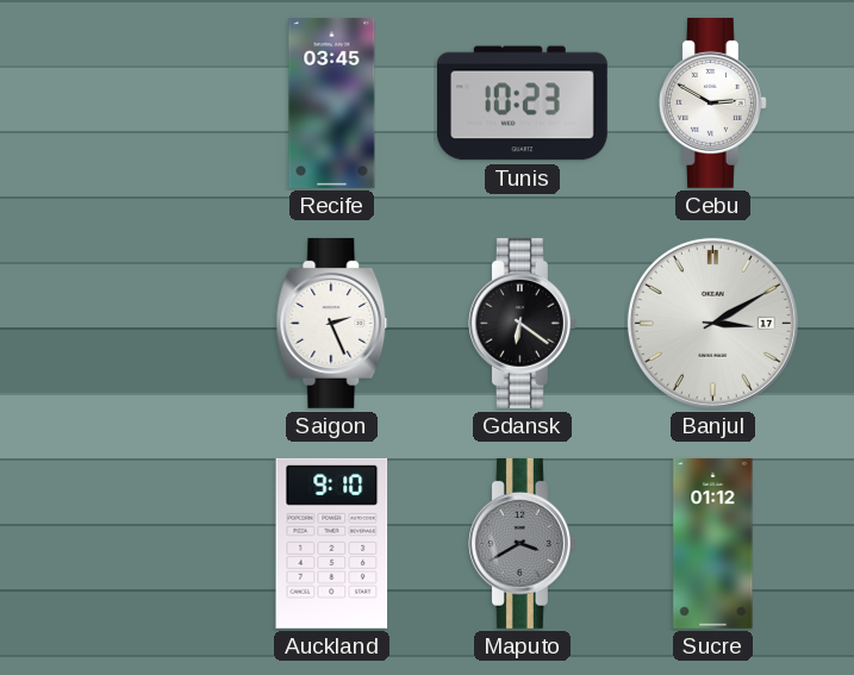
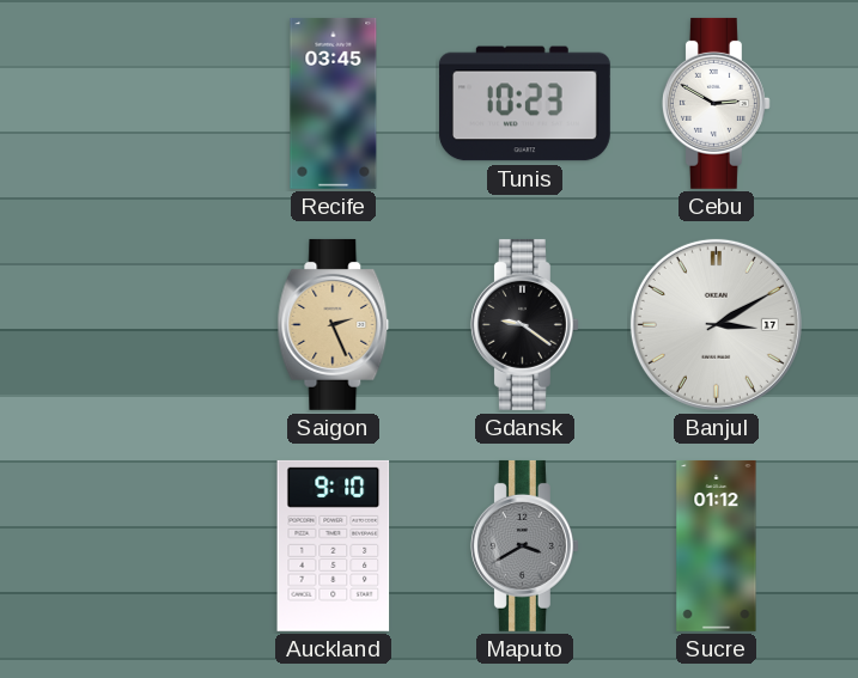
Saigon dial: white -> champagne
Gdansk: 6:21 -> 9:21
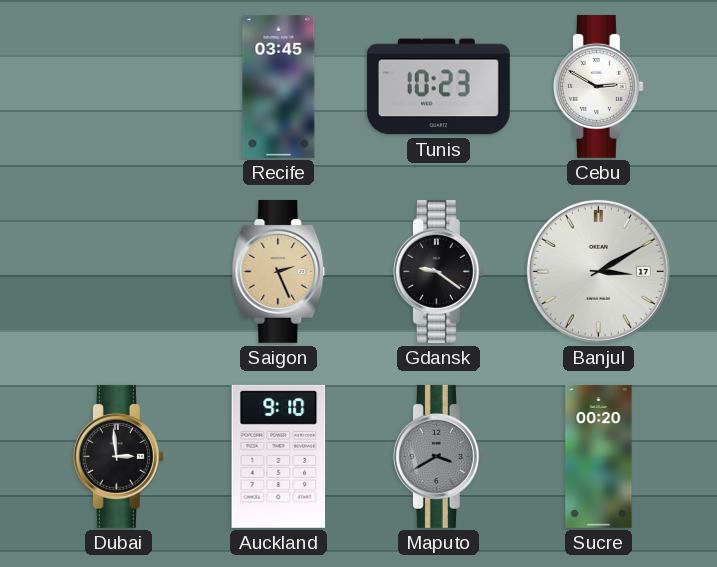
Dubai: none -> 2:59
Sucre: 01:12 -> 00:20
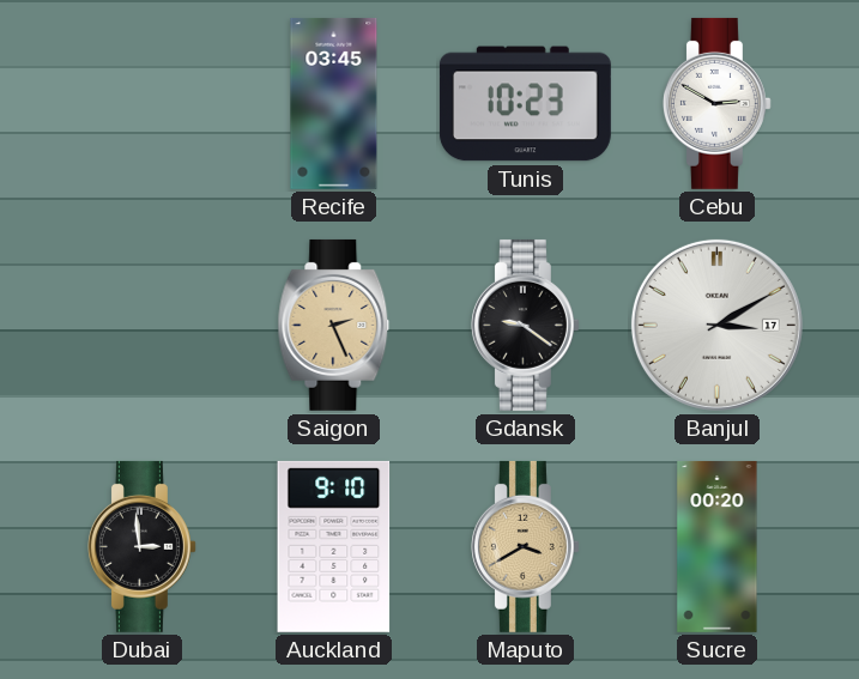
Maputo dial: grey -> champagne
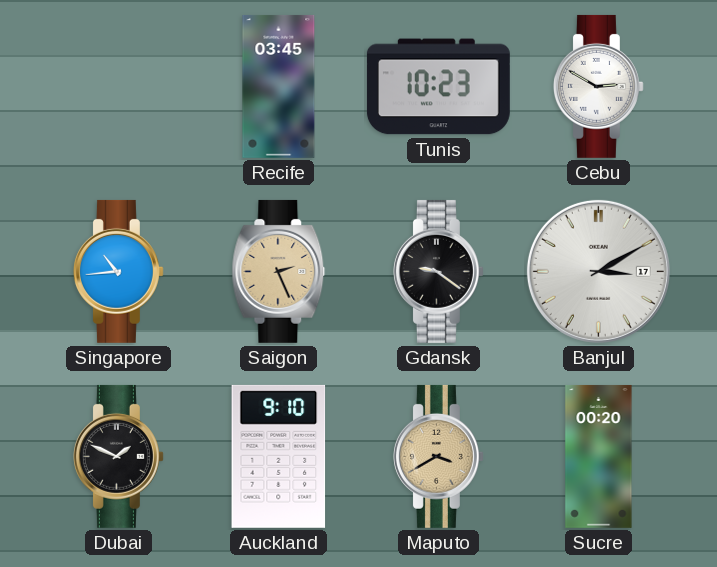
Singapore: none -> 10:44
Dubai: 2:59 -> 1:49
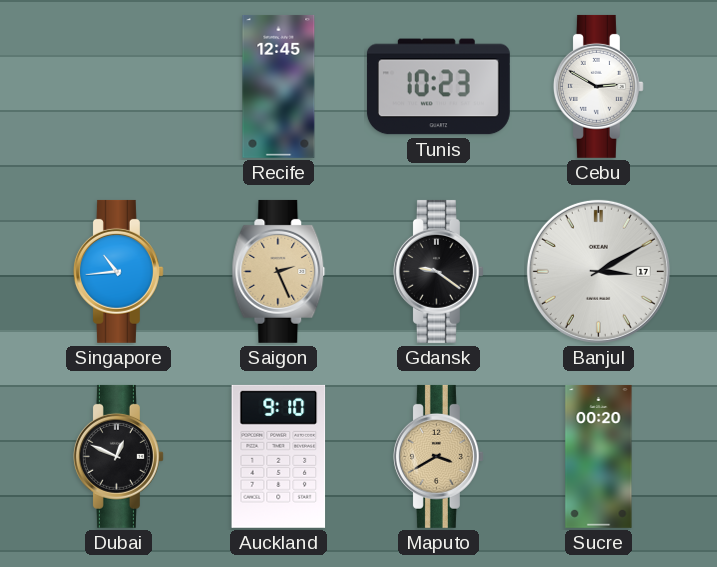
Recife: 03:45 -> 12:45
Dubai: 1:49 -> 12:49
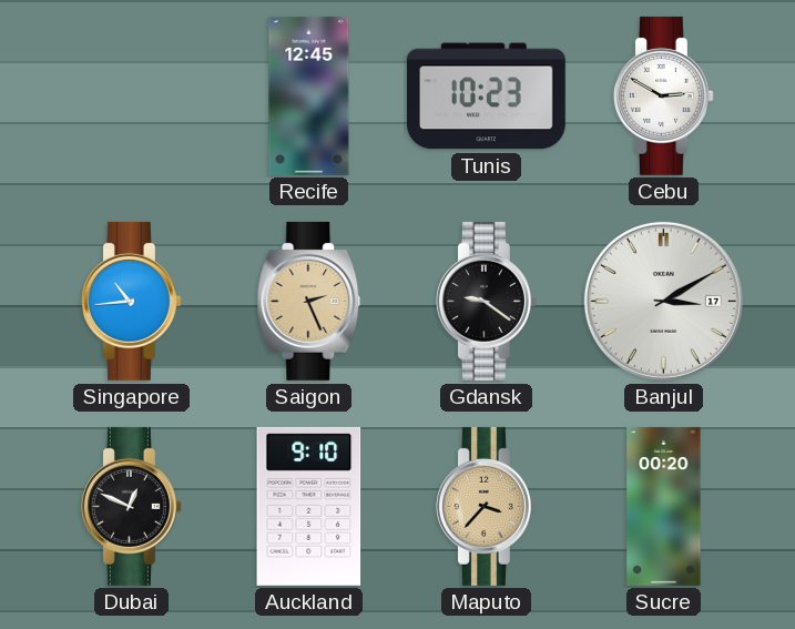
Maputo: 3:40 -> 3:37
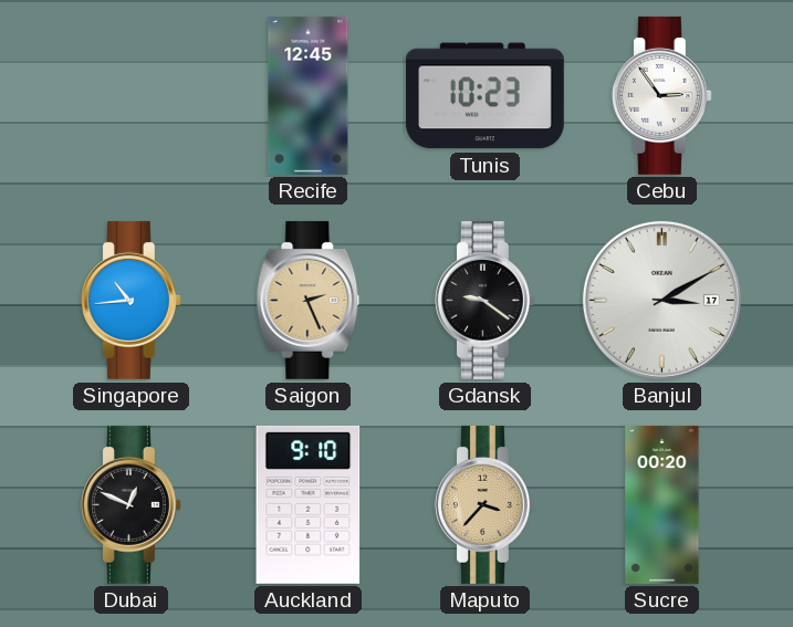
Cebu: 2:50 -> 2:54
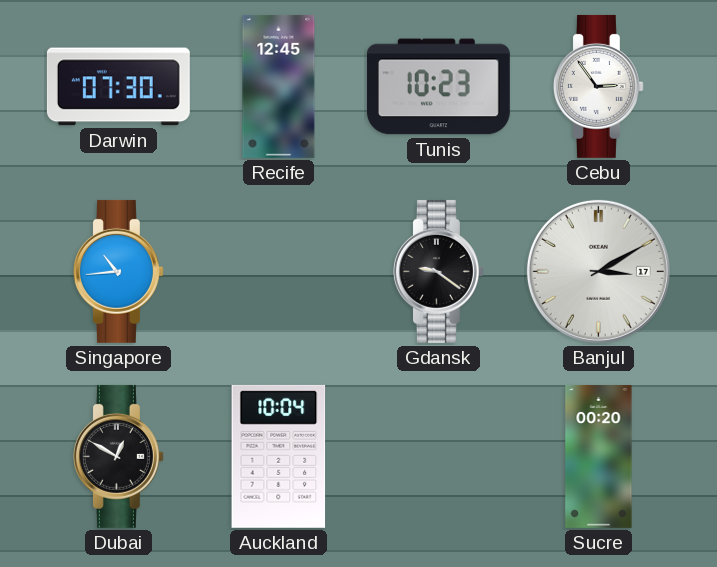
Darwin: none -> 07:30
Saigon: 2:26 -> none
Dubai: 12:49 -> 12:50
Auckland: 9:10 -> 10:04
Maputo: 3:37 -> none
